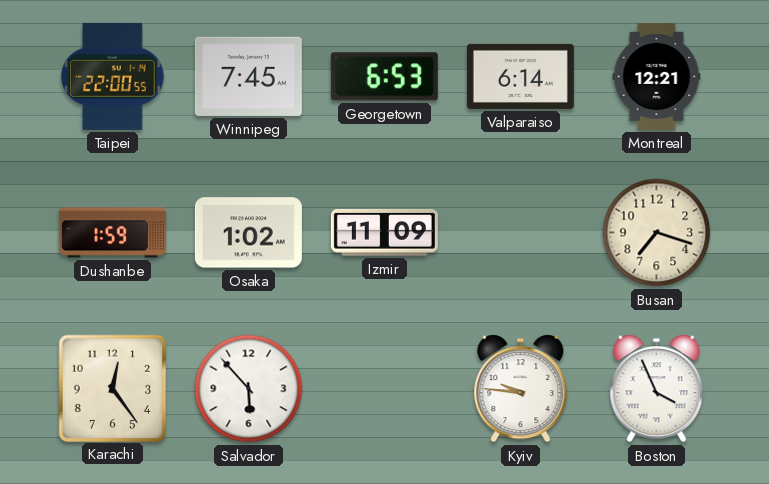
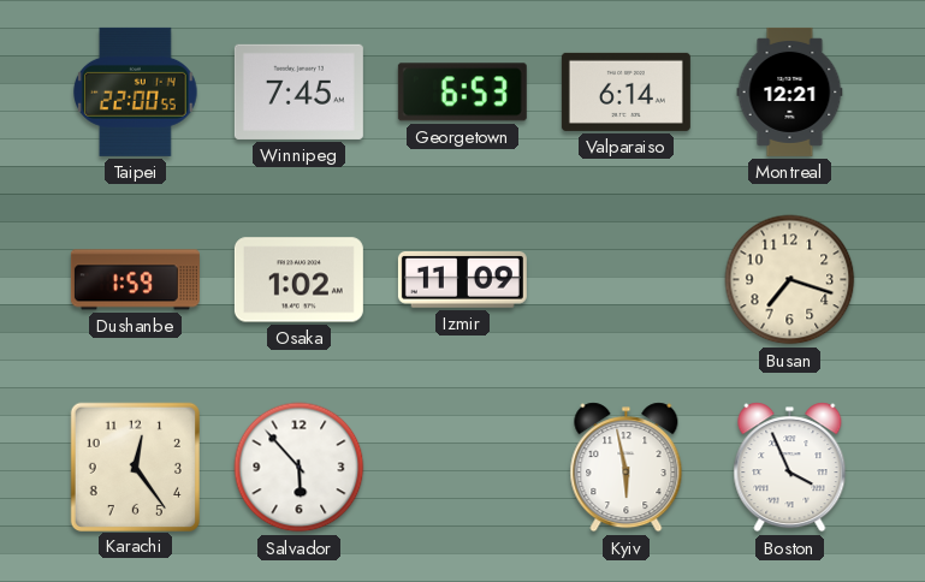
Kyiv: 9:46 -> 5:58
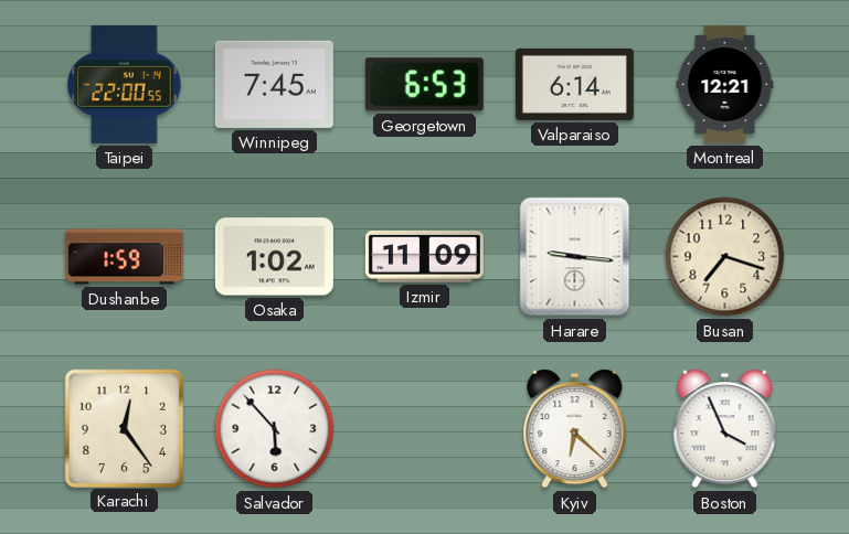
Harare: none -> 9:16
Kyiv: 5:58 -> 6:22
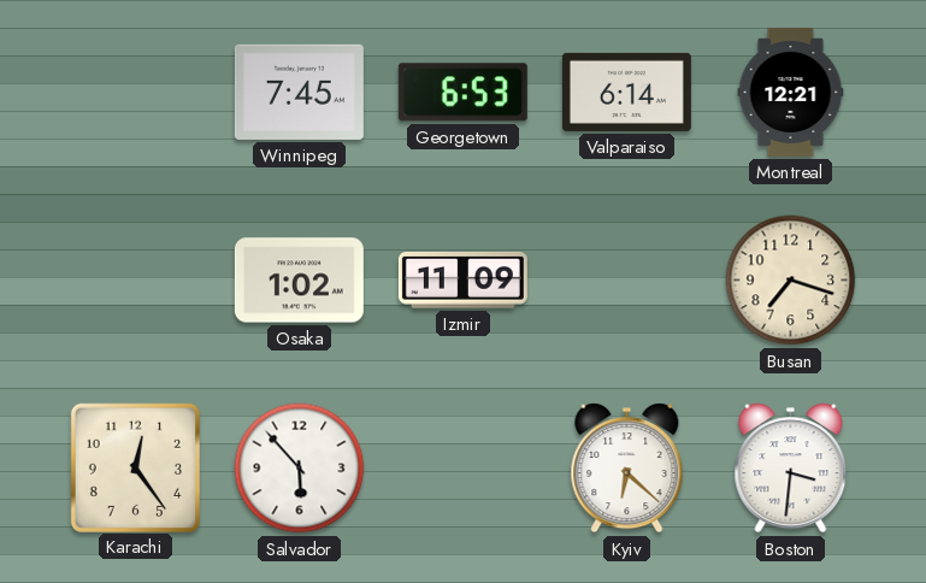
Taipei: 22:00 -> none
Dushanbe: 1:59 -> none
Harare: 9:16 -> none
Boston: 3:56 -> 3:31
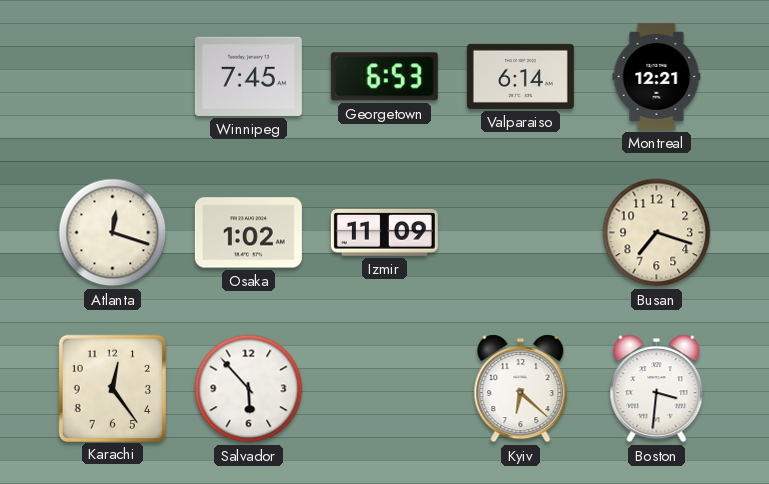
Atlanta: none -> 12:18
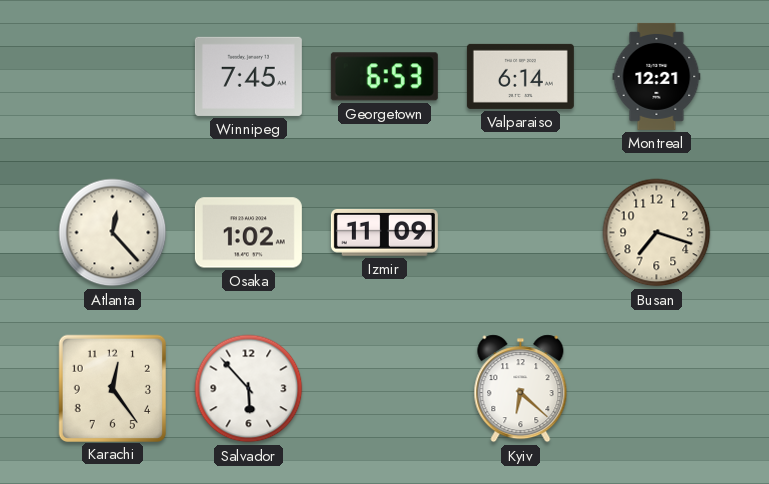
Atlanta: 12:18 -> 12:23
Boston: 3:31 -> none
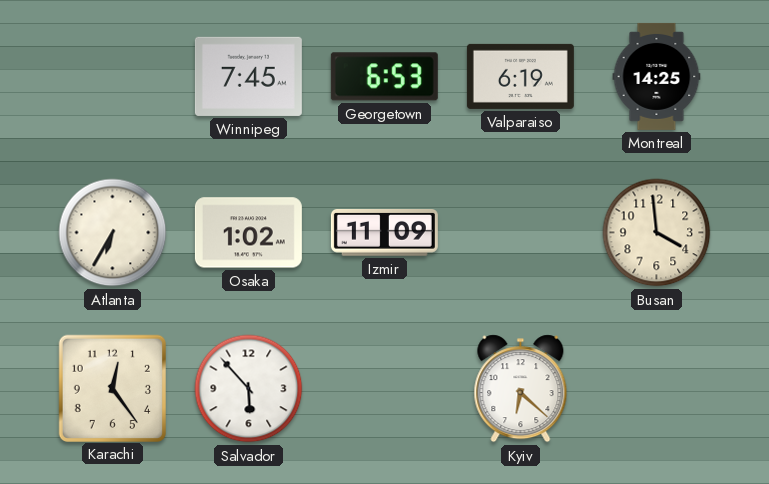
Valparaiso: 6:14 -> 6:19
Montreal: 12:21 -> 14:25
Atlanta: 12:23 -> 6:35
Busan: 7:18 -> 3:59
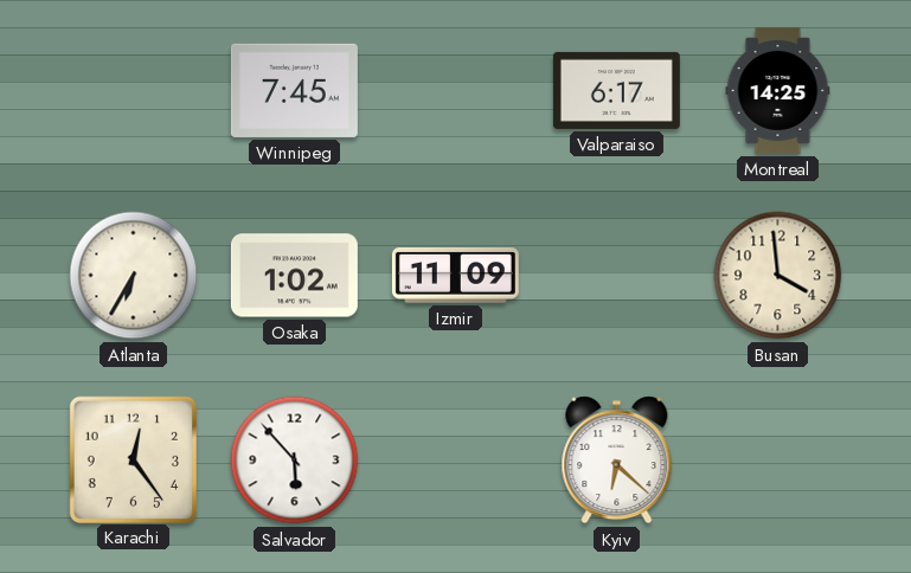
Georgetown: 6:53 -> none
Valparaiso: 6:19 -> 6:17
